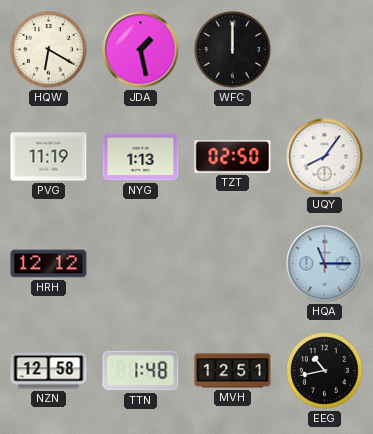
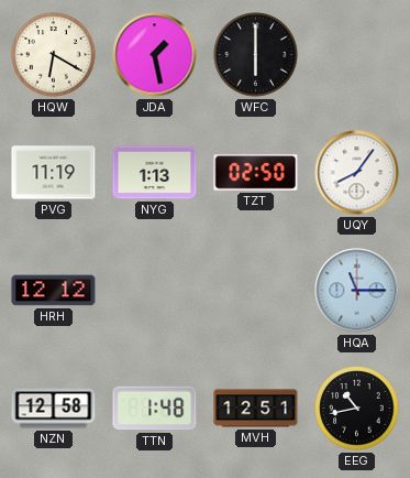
WFC: 12:00 -> 6:00
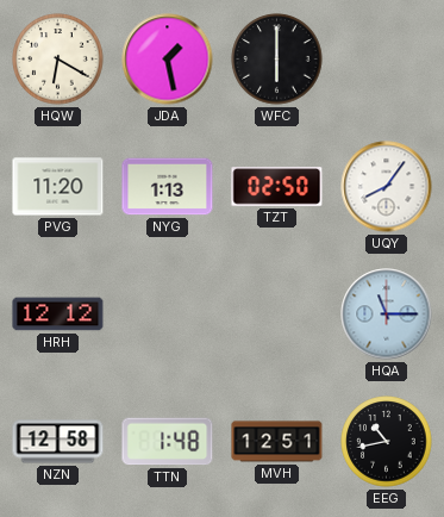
PVG: 11:19 -> 11:20
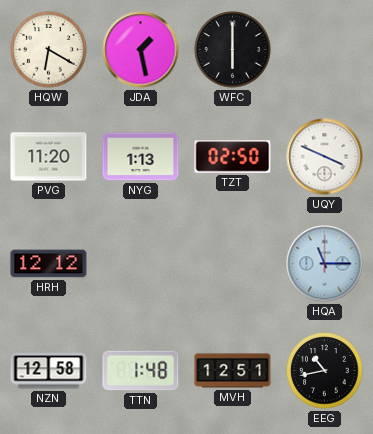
UQY: 8:06 -> 3:49
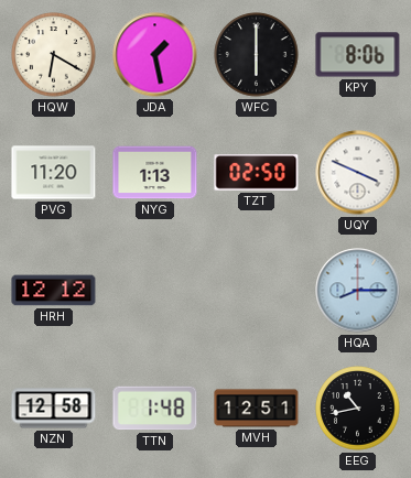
KPY: none -> 8:06
HQA: 11:15 -> 8:15
